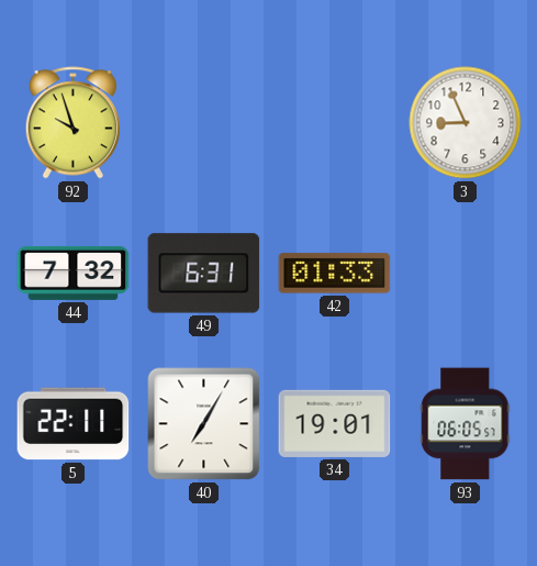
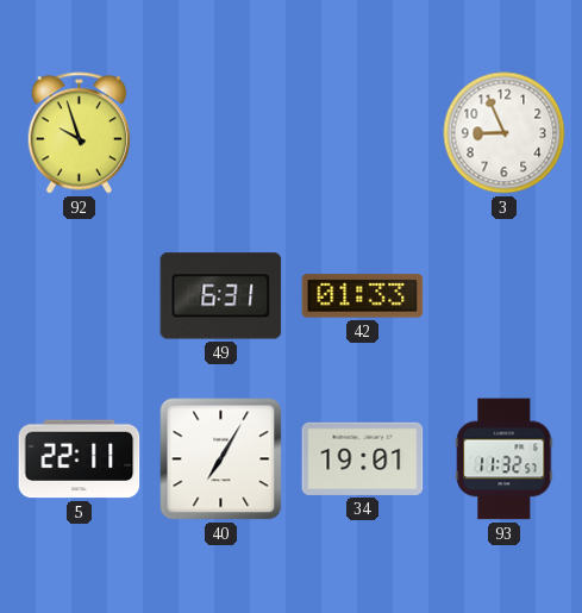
44: 7:32 -> none
93: 06:05 -> 11:32
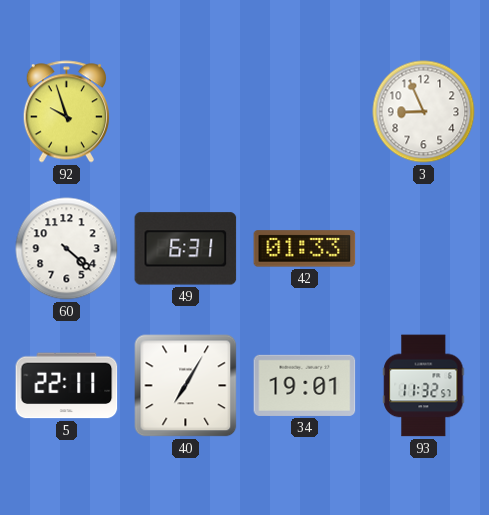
60: none -> 4:22
